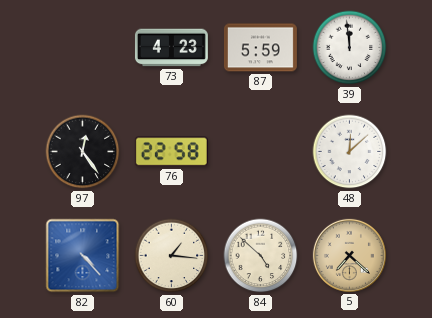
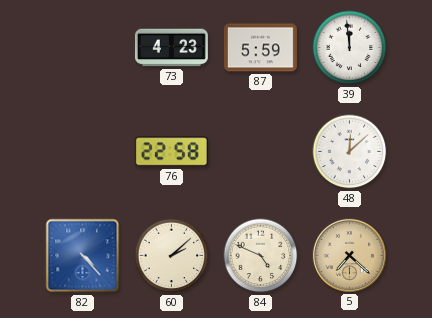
97: 12:24 -> none
60: 1:16 -> 2:08
84: 4:52 -> 4:49
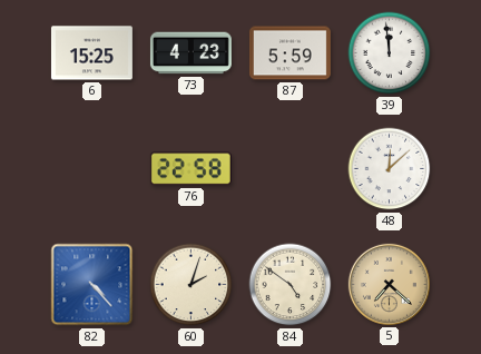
6: none -> 15:25
60: 2:08 -> 2:03
84: 4:49 -> 4:51
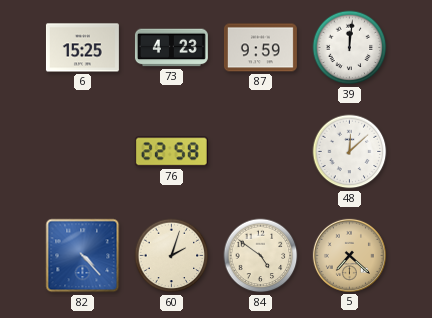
87: 5:59 -> 9:59
39: 11:59 -> 12:01
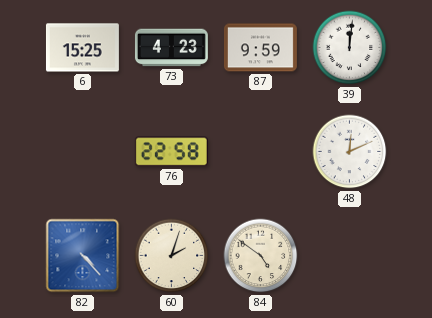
48: 12:08 -> 12:11
5: 7:22 -> none
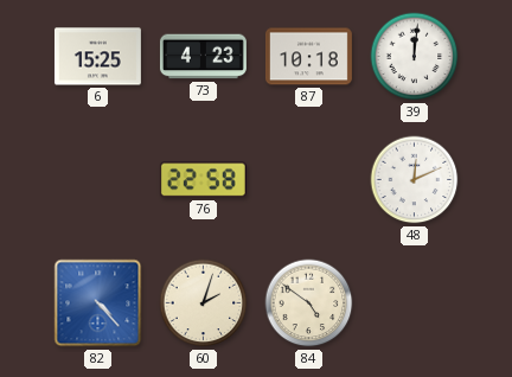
87: 9:59 -> 10:18
